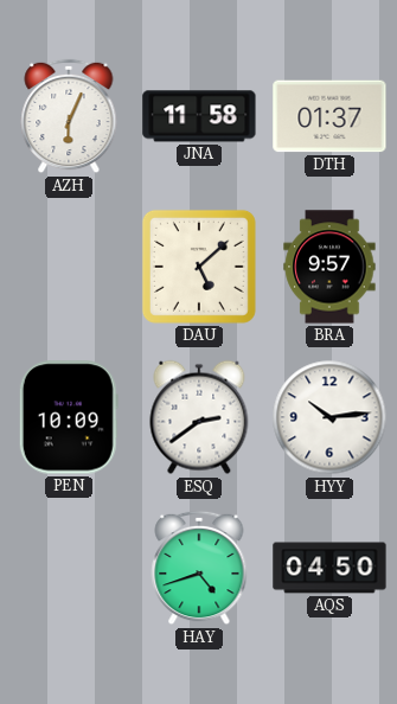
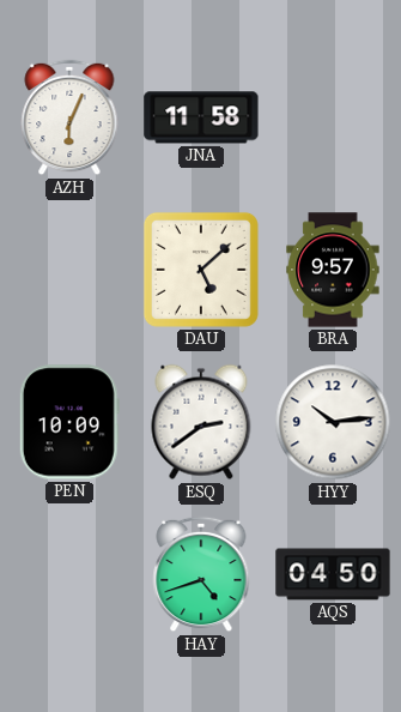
DTH: 01:37 -> none
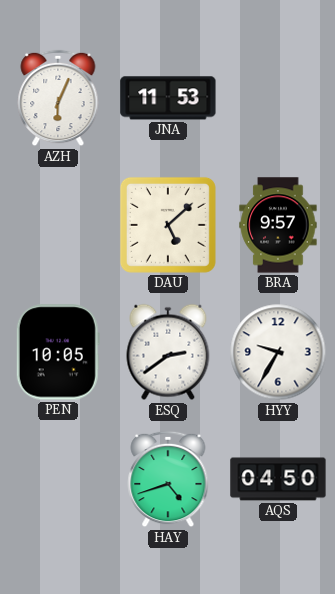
JNA: 11:58 -> 11:53
PEN: 10:09 -> 10:05
HYY: 10:14 -> 9:35
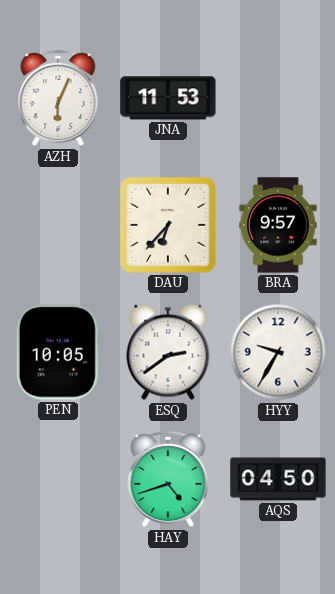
DAU: 5:08 -> 6:37
